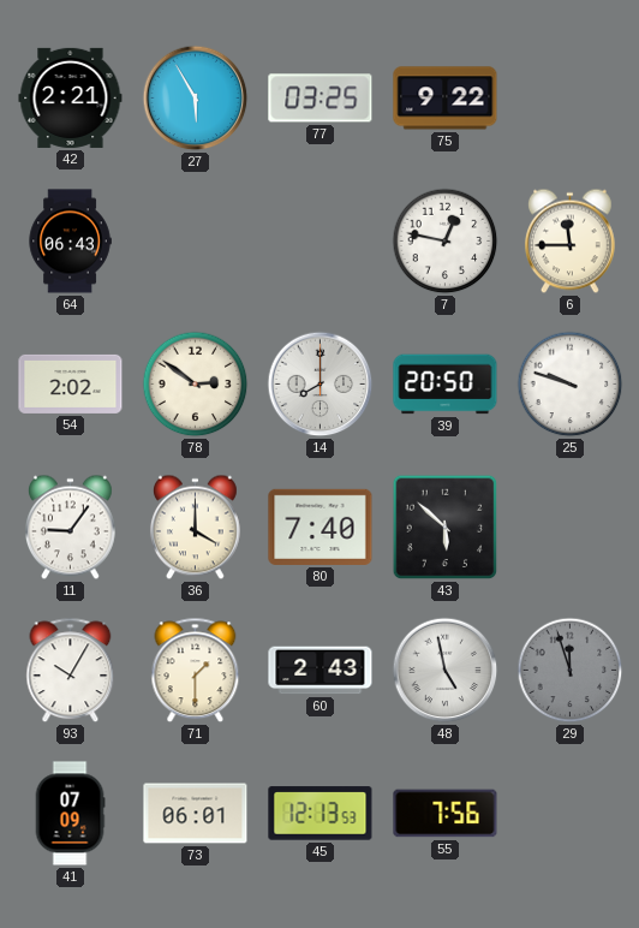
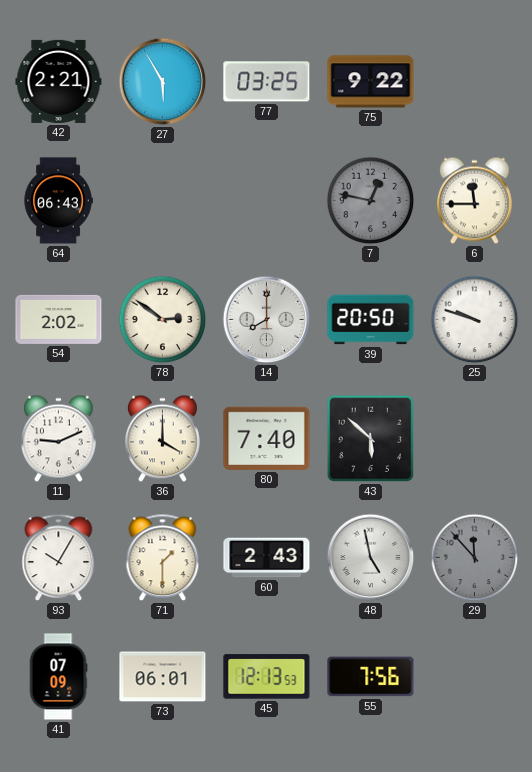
7 dial: white -> grey
11: 9:06 -> 9:11
29: 11:57 -> 11:53
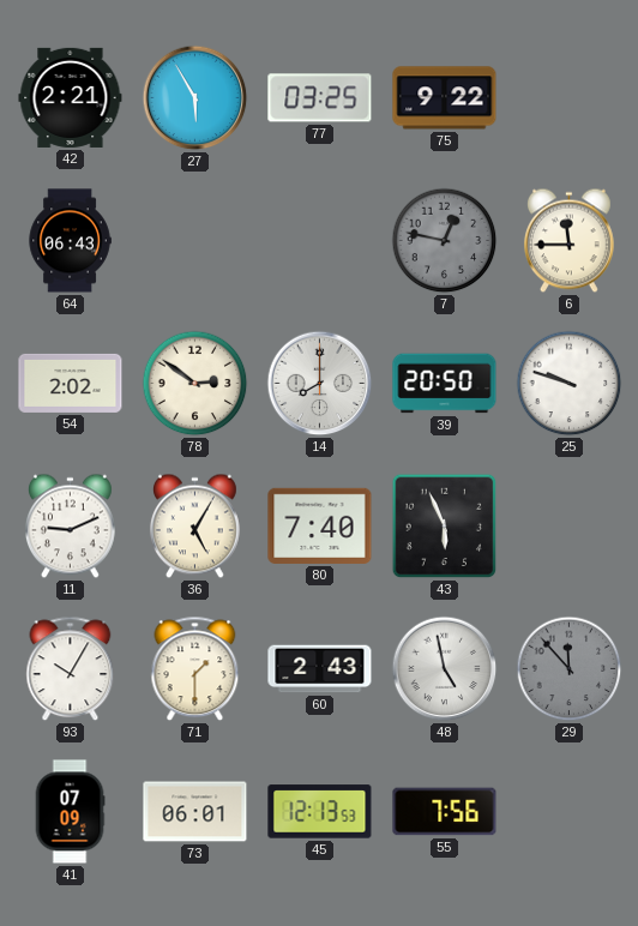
36: 4:00 -> 5:05
43: 5:52 -> 5:56
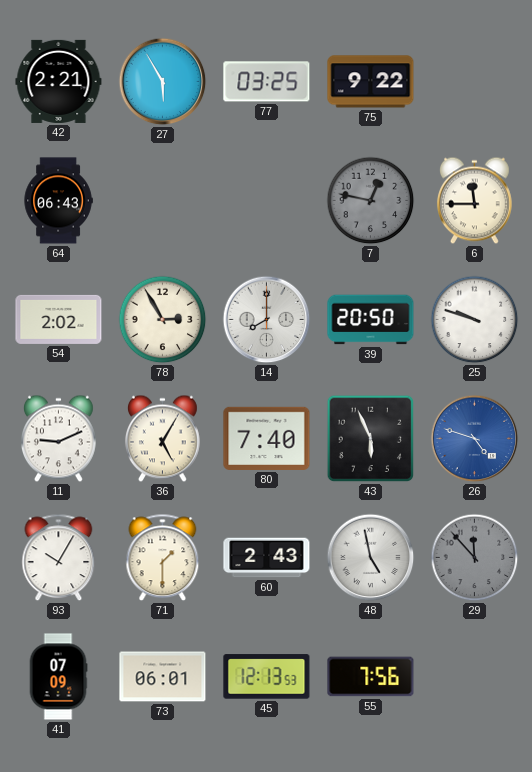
78: 2:51 -> 2:55
26: none -> 4:48
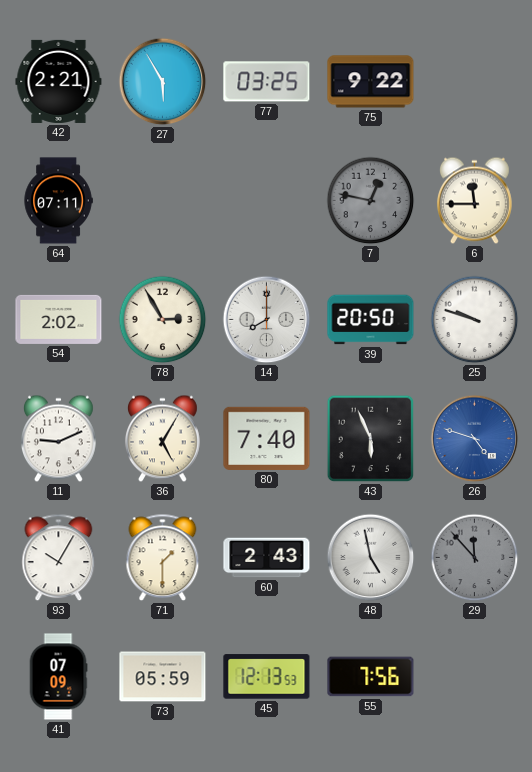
64: 06:43 -> 07:11
73: 06:01 -> 05:59
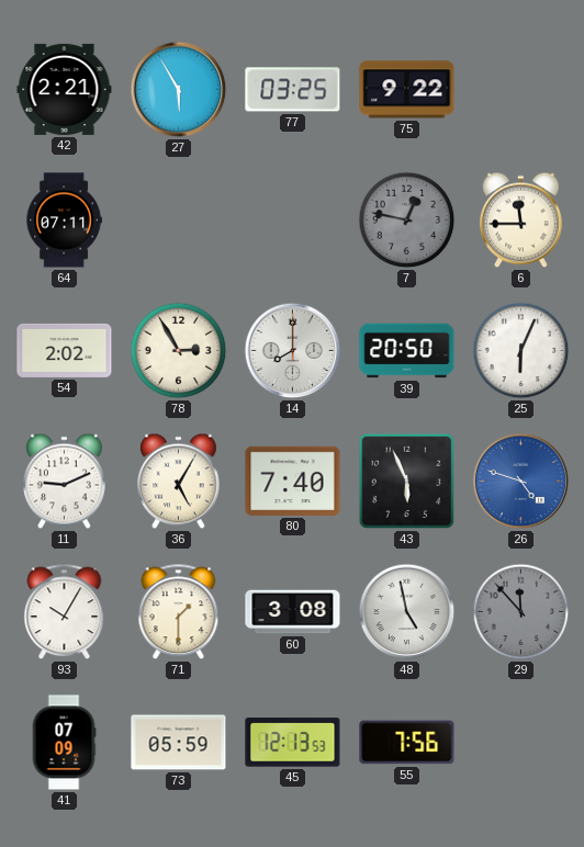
25: 9:48 -> 6:04
60: 2:43 -> 3:08
